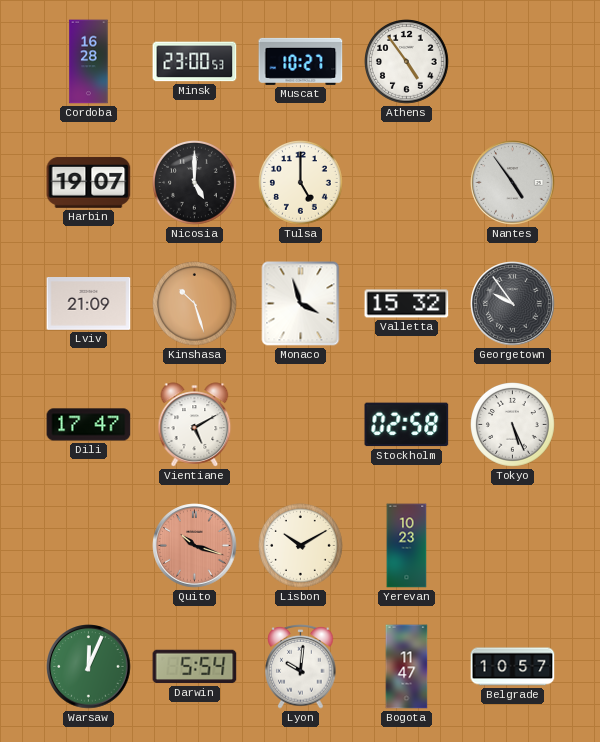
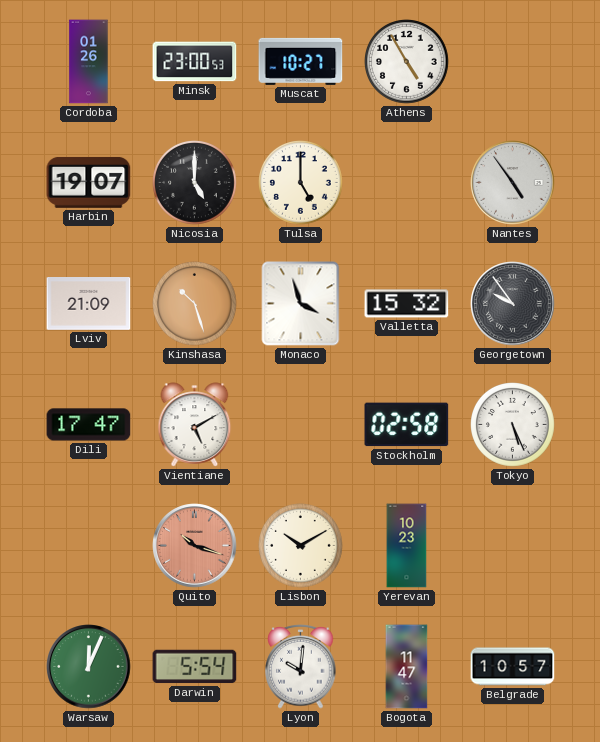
Cordoba: 16:28 -> 01:26
Athens: 4:54 -> 4:55
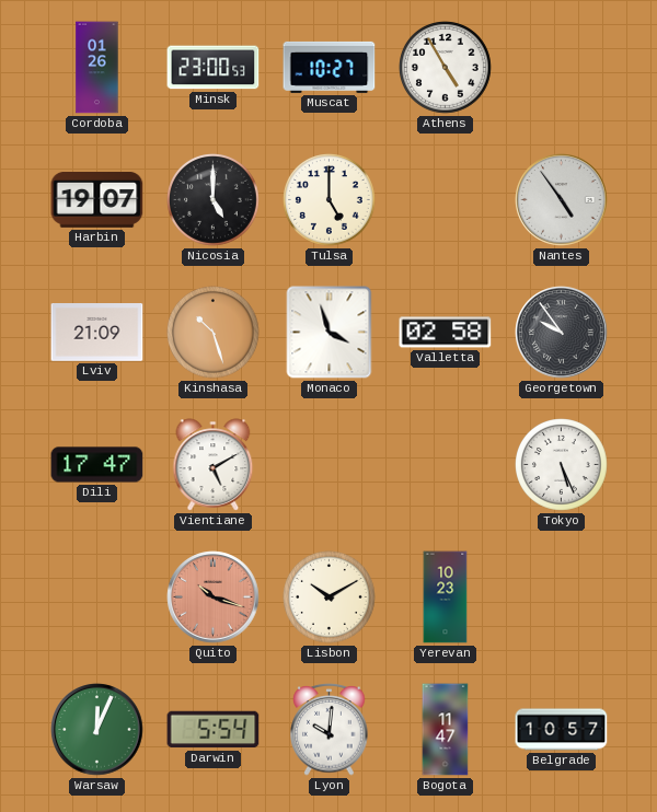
Valletta: 15:32 -> 02:58
Stockholm: 02:58 -> none
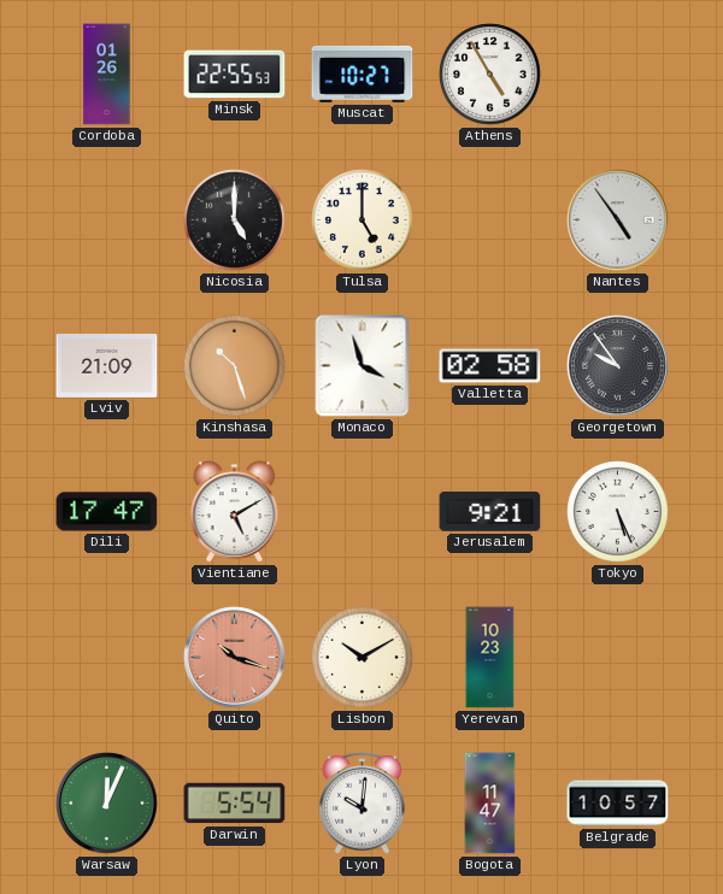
Minsk: 23:00 -> 22:55
Harbin: 19:07 -> none
Jerusalem: none -> 9:21
